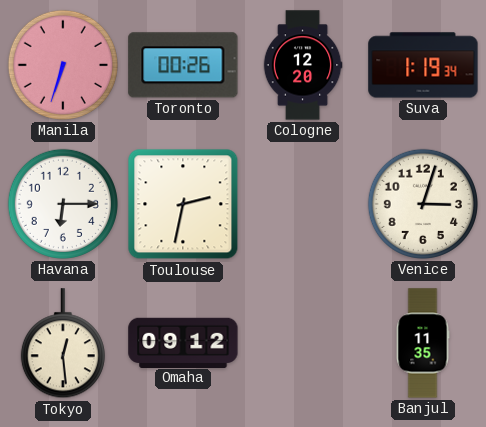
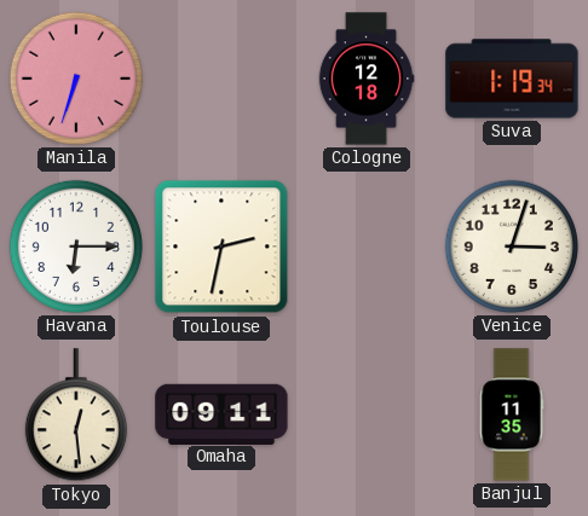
Toronto: 00:26 -> none
Cologne: 12:20 -> 12:18
Omaha: 09:12 -> 09:11
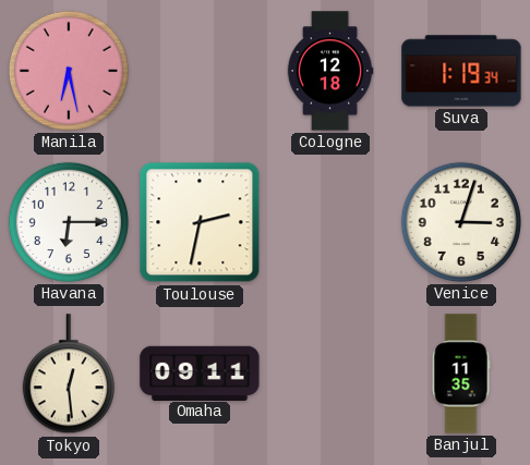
Manila: 6:33 -> 6:28
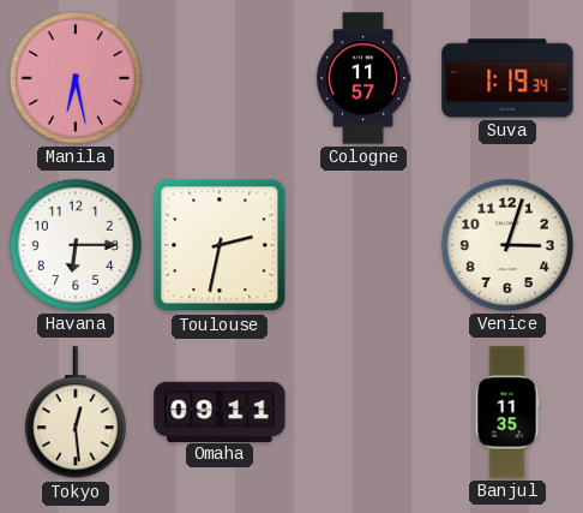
Cologne: 12:18 -> 11:57
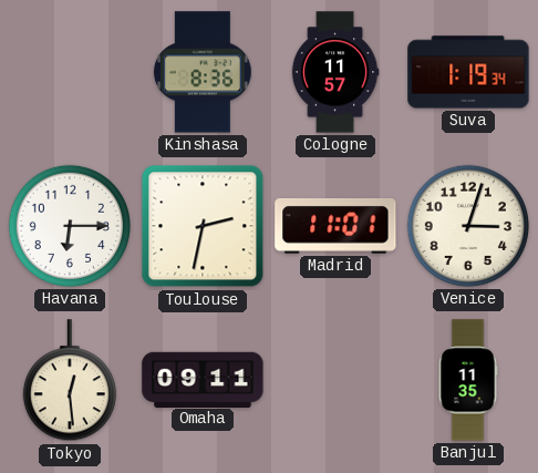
Manila: 6:28 -> none
Kinshasa: none -> 8:36
Madrid: none -> 11:01
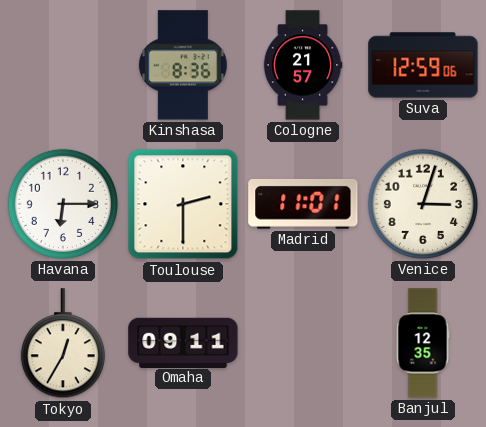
Cologne: 11:57 -> 21:57
Suva: 1:19 -> 12:59
Toulouse: 2:32 -> 2:30
Tokyo: 12:29 -> 12:35
Banjul: 11:35 -> 12:35
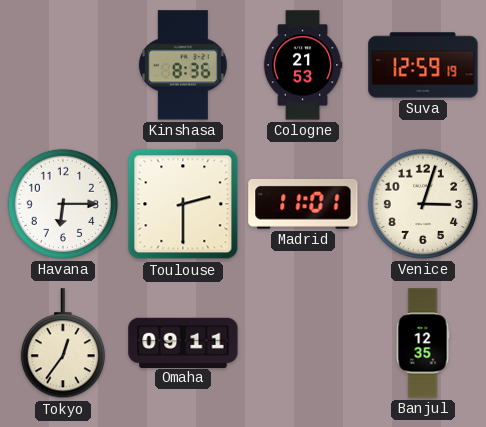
Cologne: 21:57 -> 21:53
Suva: 12:59:06 -> 12:59:19
Tokyo: 12:35 -> 12:36
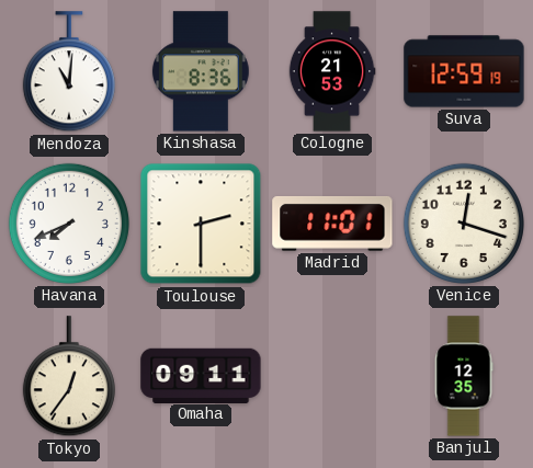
Mendoza: none -> 11:01
Havana: 6:15 -> 7:41
Venice: 3:03 -> 12:18
